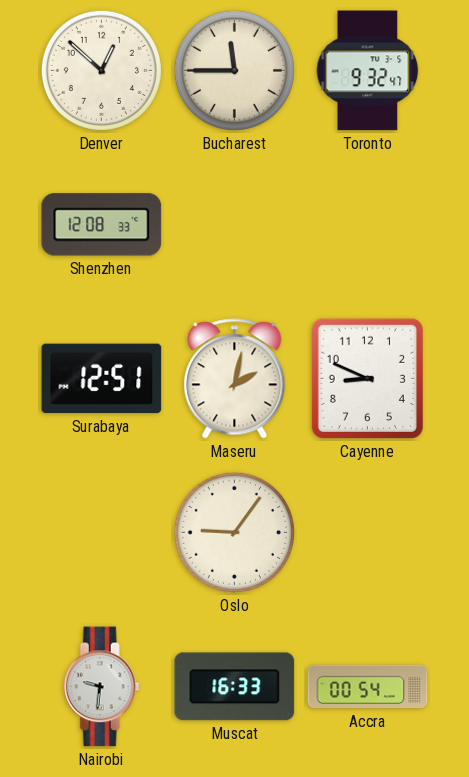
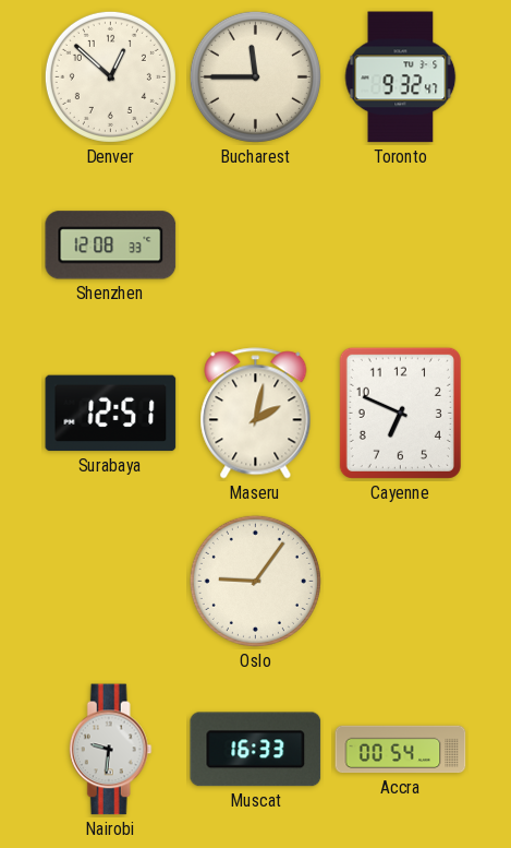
Cayenne: 8:49 -> 6:49
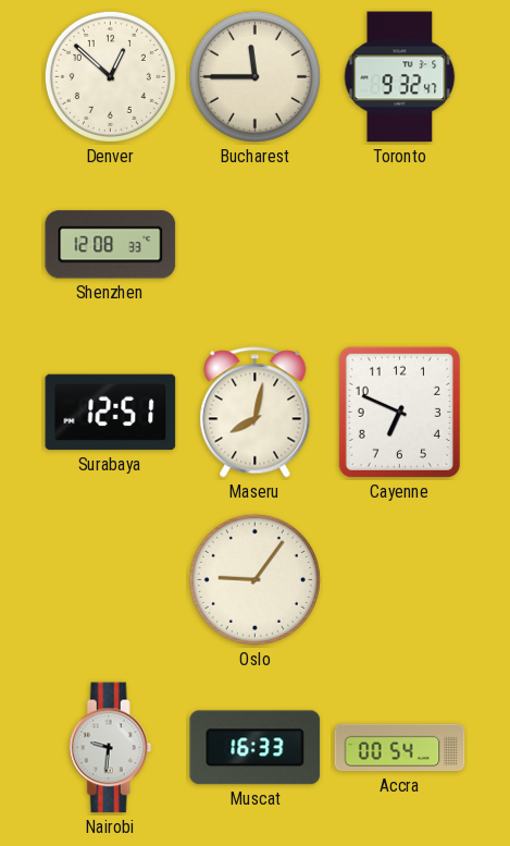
Maseru: 2:02 -> 8:02
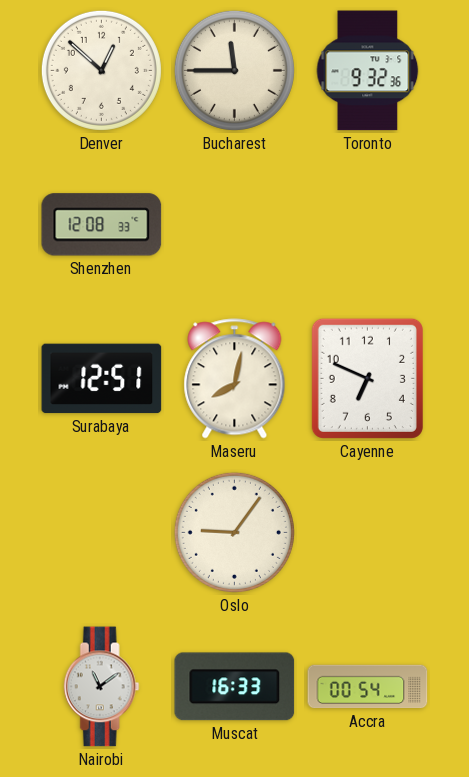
Toronto: 9:32:47 -> 9:32:36
Nairobi: 9:31 -> 11:09
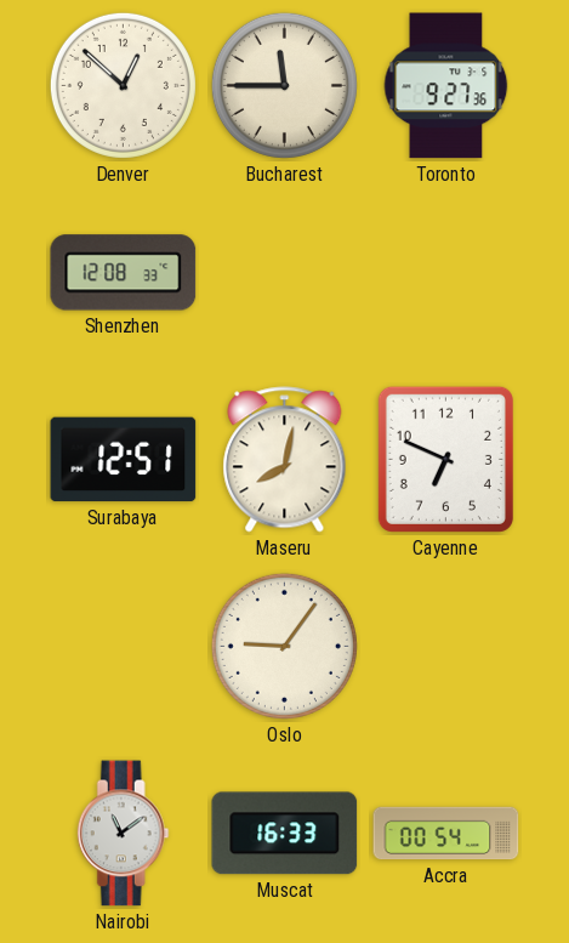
Toronto: 9:32 -> 9:27
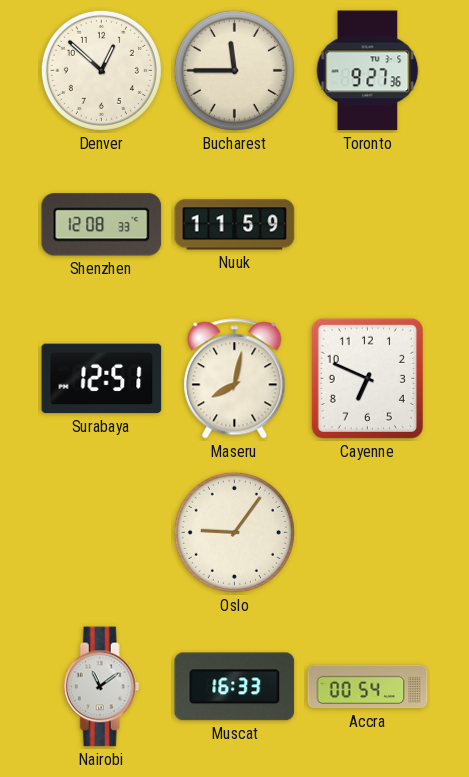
Nuuk: none -> 11:59
